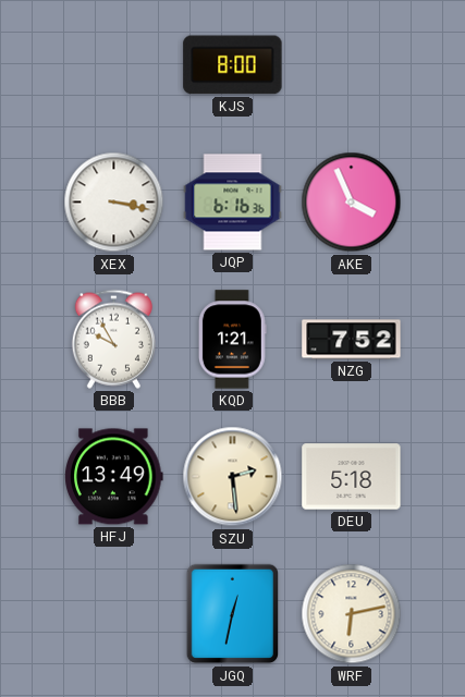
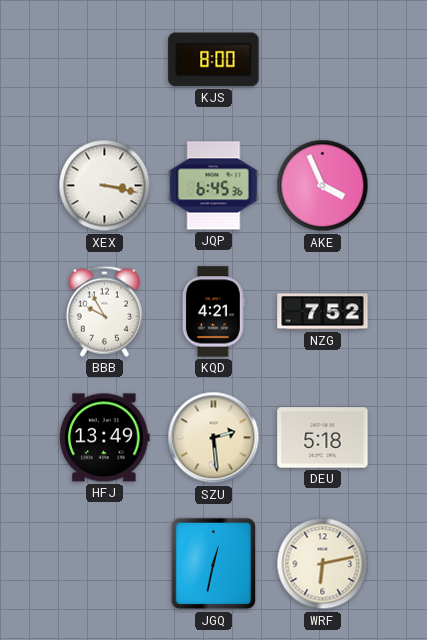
JQP: 6:16 -> 6:45
KQD: 1:21 -> 4:21
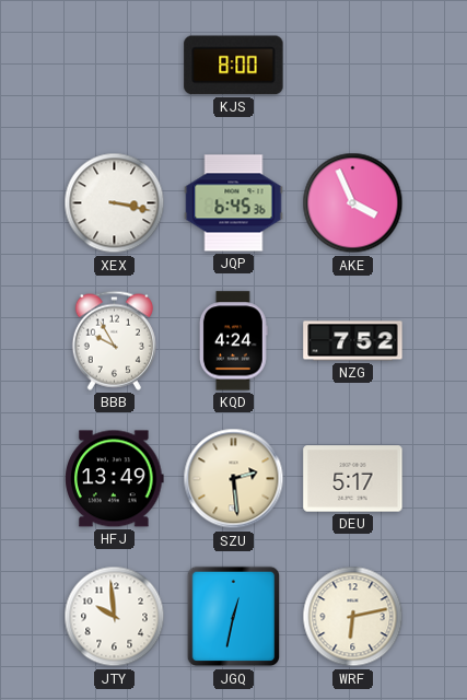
KQD: 4:21 -> 4:24
DEU: 5:18 -> 5:17
JTY: none -> 9:59
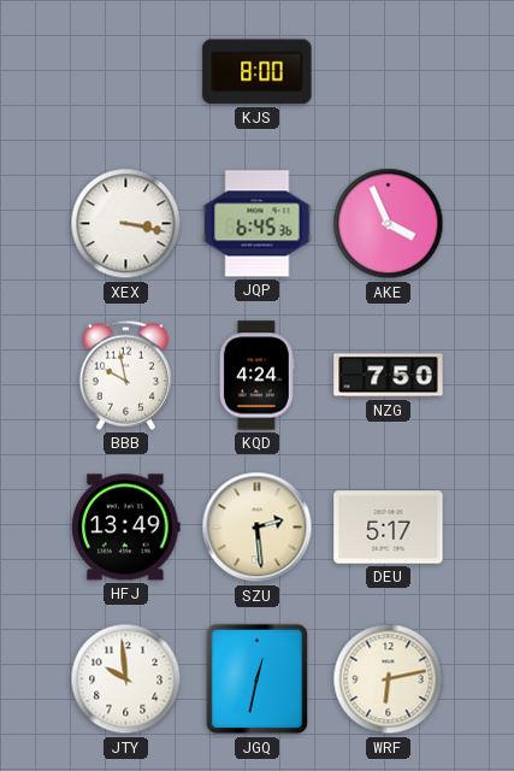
BBB: 9:55 -> 9:58
NZG: 7:52 -> 7:50
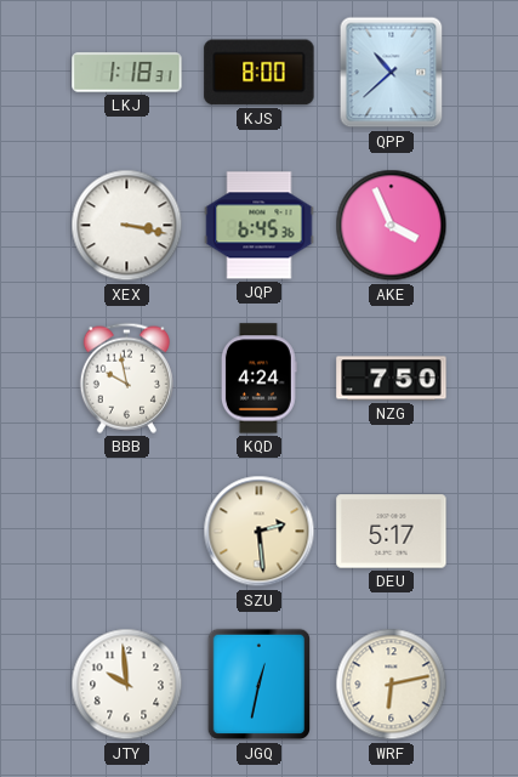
LKJ: none -> 1:18
QPP: none -> 10:38
HFJ: 13:49 -> none
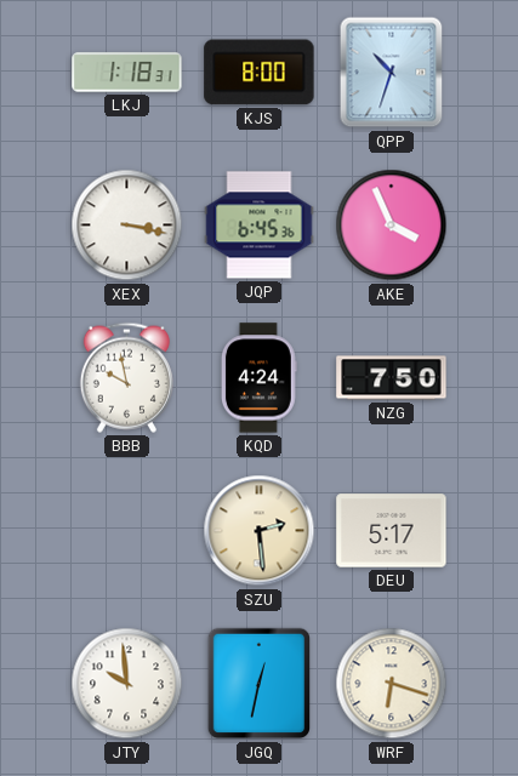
QPP: 10:38 -> 10:33
WRF: 6:13 -> 6:18
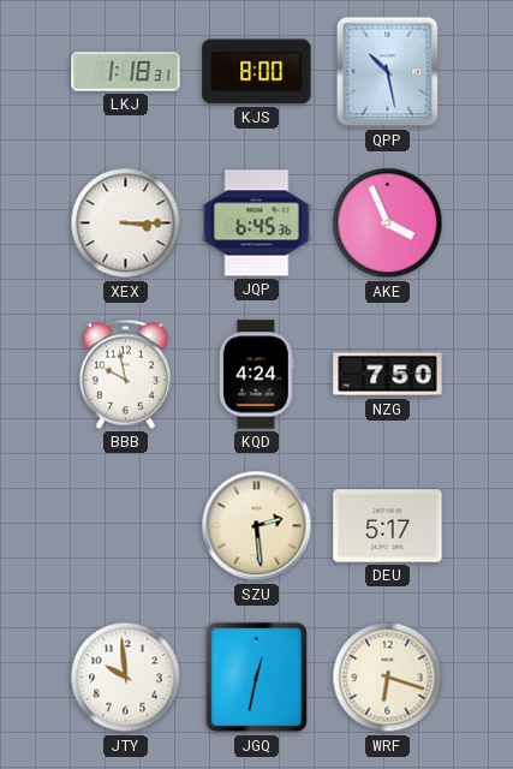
QPP: 10:33 -> 10:28
XEX: 3:17 -> 3:15
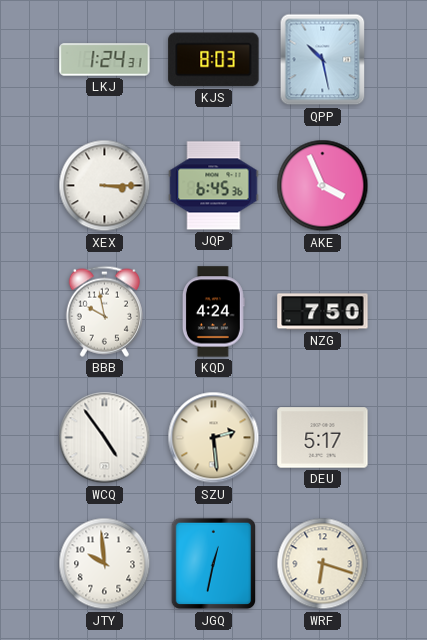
LKJ: 1:18 -> 1:24
KJS: 8:00 -> 8:03
WCQ: none -> 4:54
